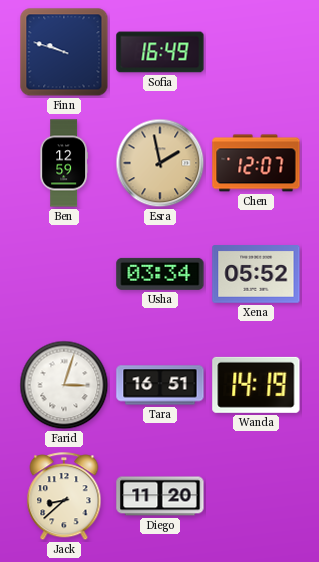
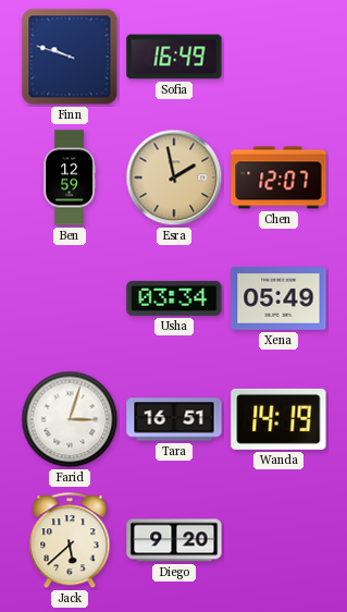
Xena: 05:52 -> 05:49
Jack: 8:38 -> 5:38
Diego: 11:20 -> 9:20
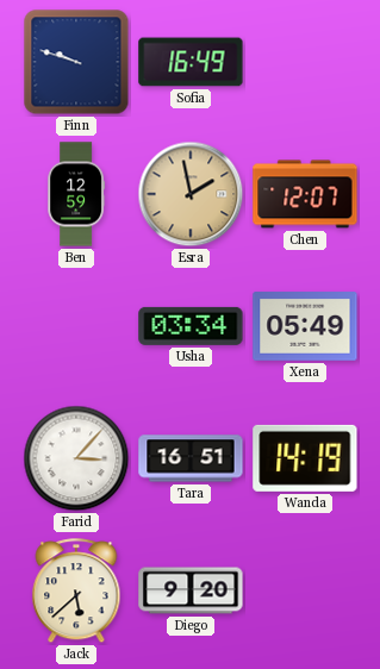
Farid: 3:03 -> 3:07
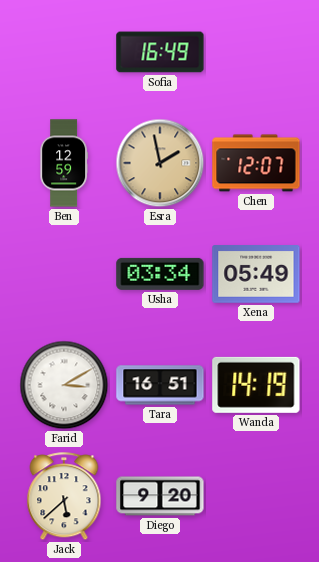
Finn: 9:48 -> none
Farid: 3:07 -> 3:10
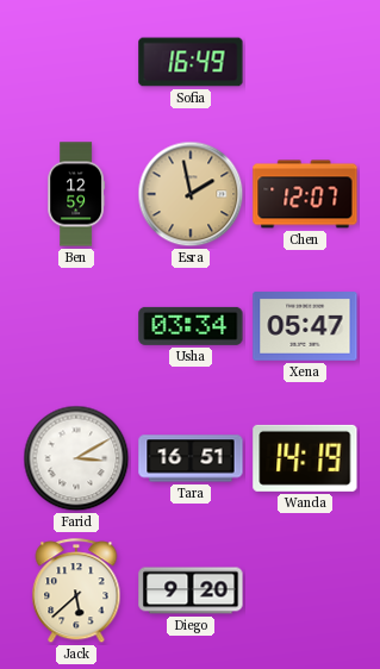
Xena: 05:49 -> 05:47
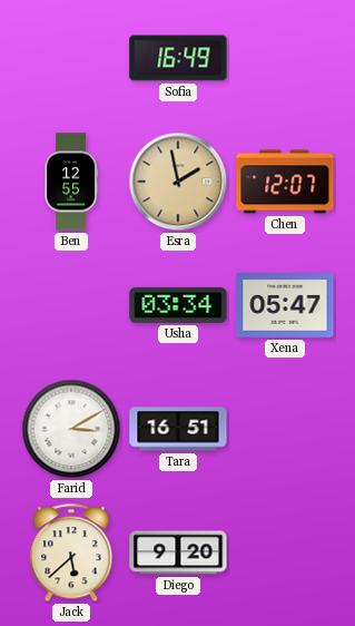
Ben: 12:59 -> 12:55
Wanda: 14:19 -> none
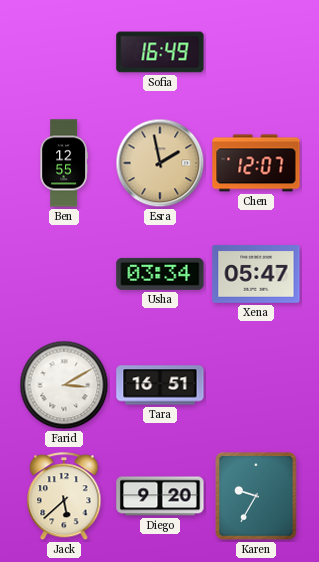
Karen: none -> 9:35
